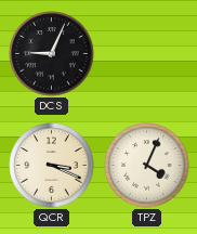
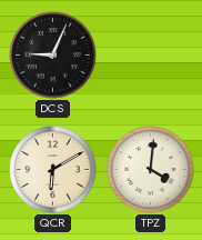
QCR: 3:19 -> 6:10
TPZ: 4:04 -> 4:01
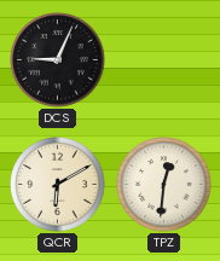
TPZ: 4:01 -> 12:31
